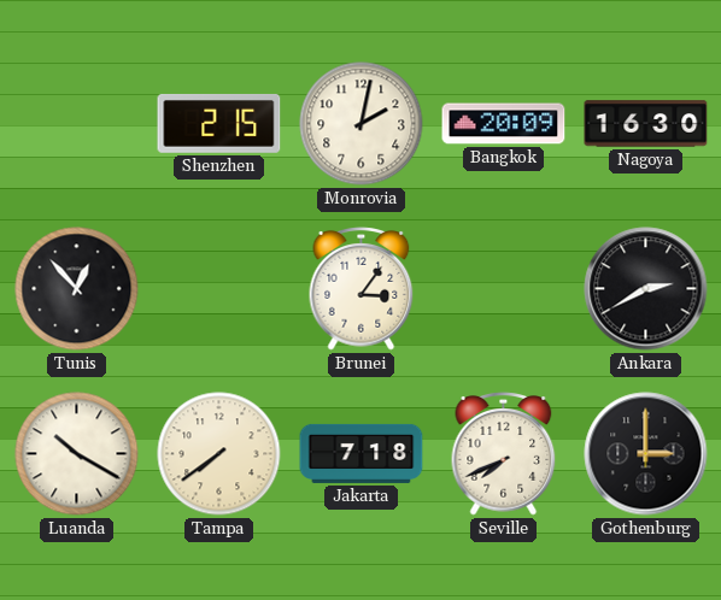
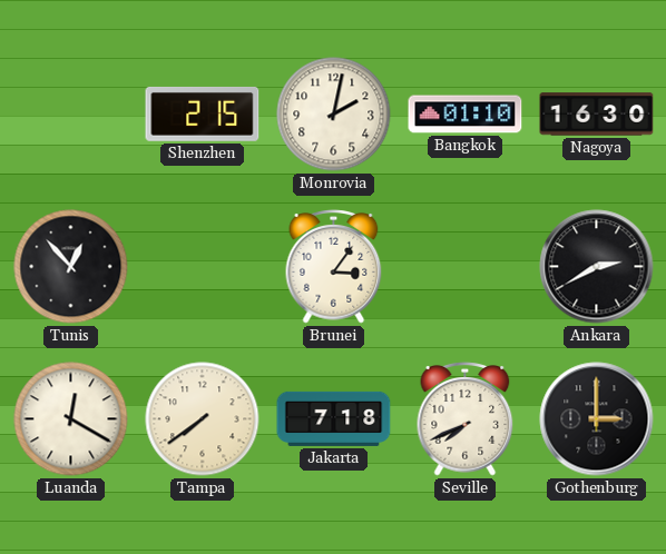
Bangkok: 20:09 -> 01:10
Luanda: 10:20 -> 12:20
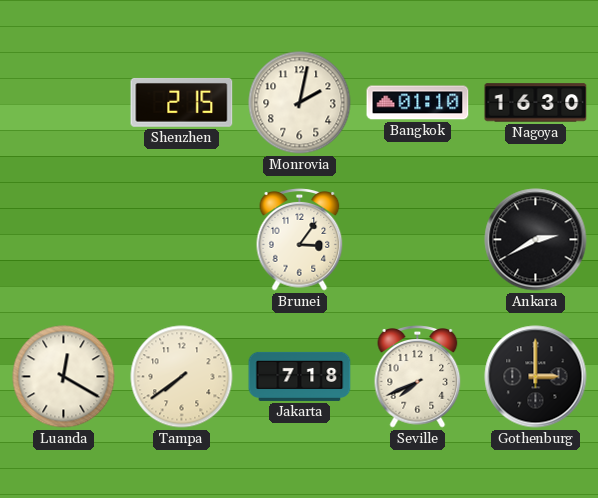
Tunis: 12:53 -> none
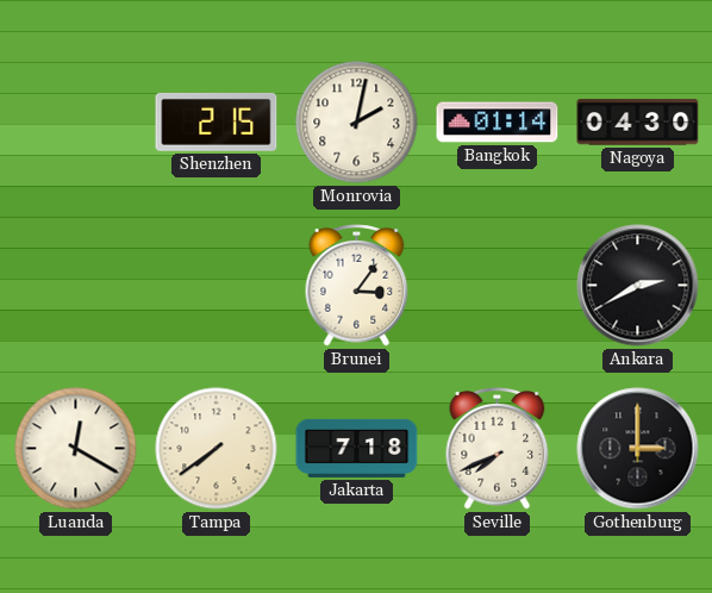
Bangkok: 01:10 -> 01:14
Nagoya: 16:30 -> 04:30
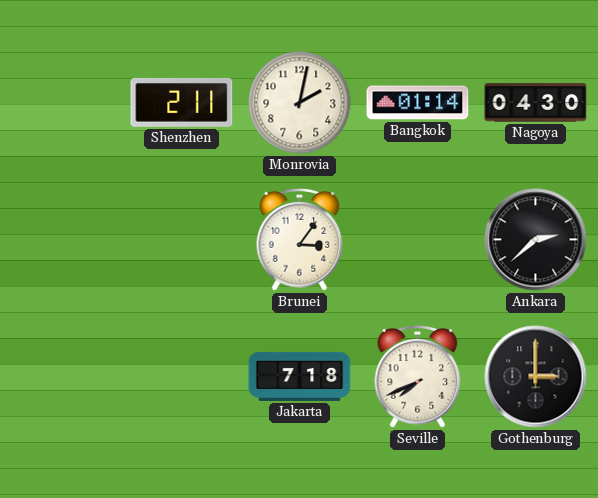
Shenzhen: 2:15 -> 2:11
Ankara: 2:40 -> 2:38
Luanda: 12:20 -> none
Tampa: 7:39 -> none
